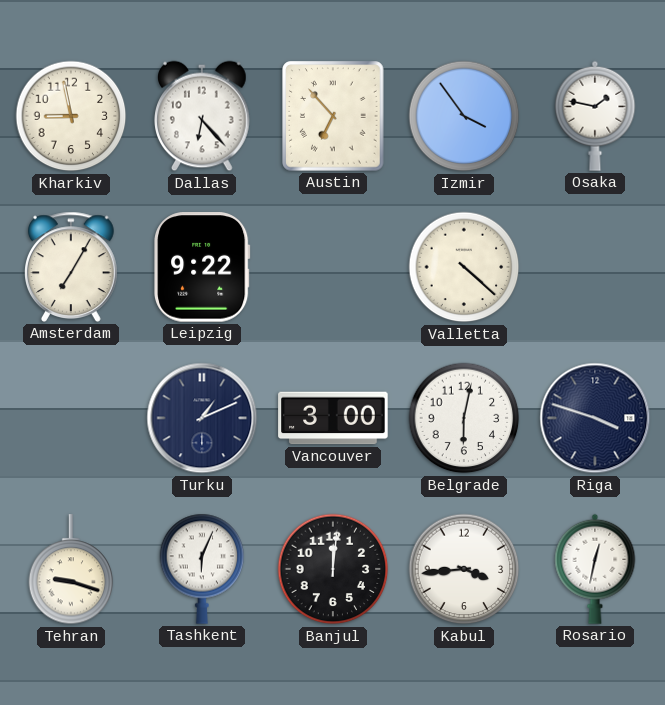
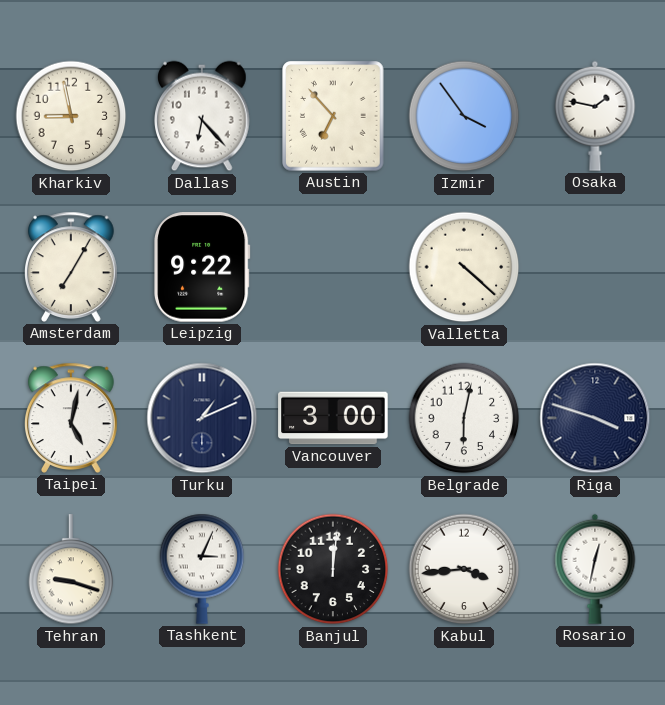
Taipei: none -> 5:02
Tashkent: 6:04 -> 3:04
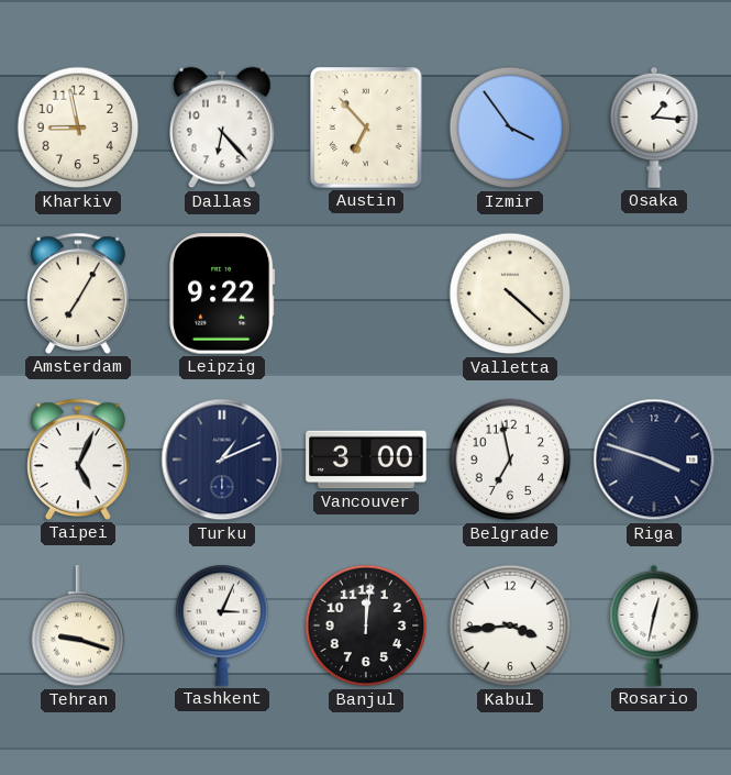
Osaka: 1:47 -> 1:16
Taipei: 5:02 -> 5:04
Belgrade: 6:02 -> 6:58
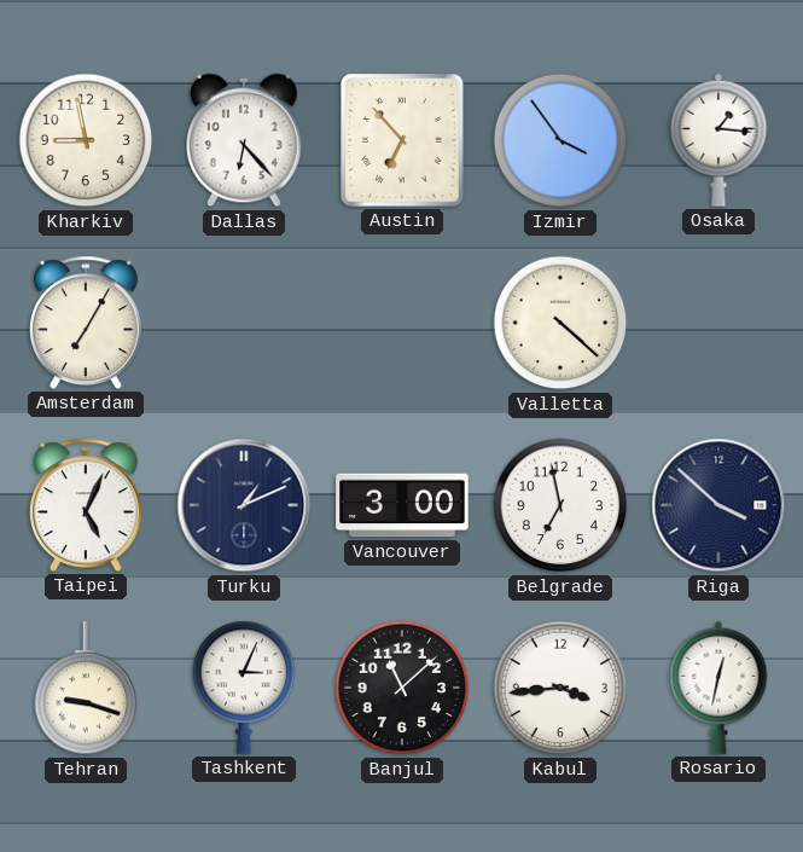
Leipzig: 9:22 -> none
Riga: 3:48 -> 3:52
Banjul: 12:01 -> 11:08
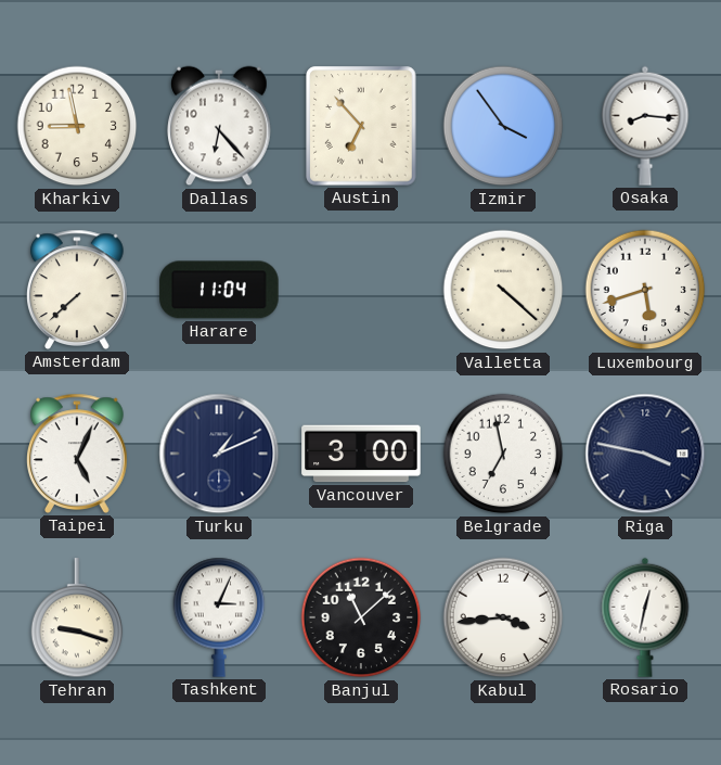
Osaka: 1:16 -> 8:16
Amsterdam: 7:05 -> 7:38
Harare: none -> 11:04
Luxembourg: none -> 5:42
Riga: 3:52 -> 3:47
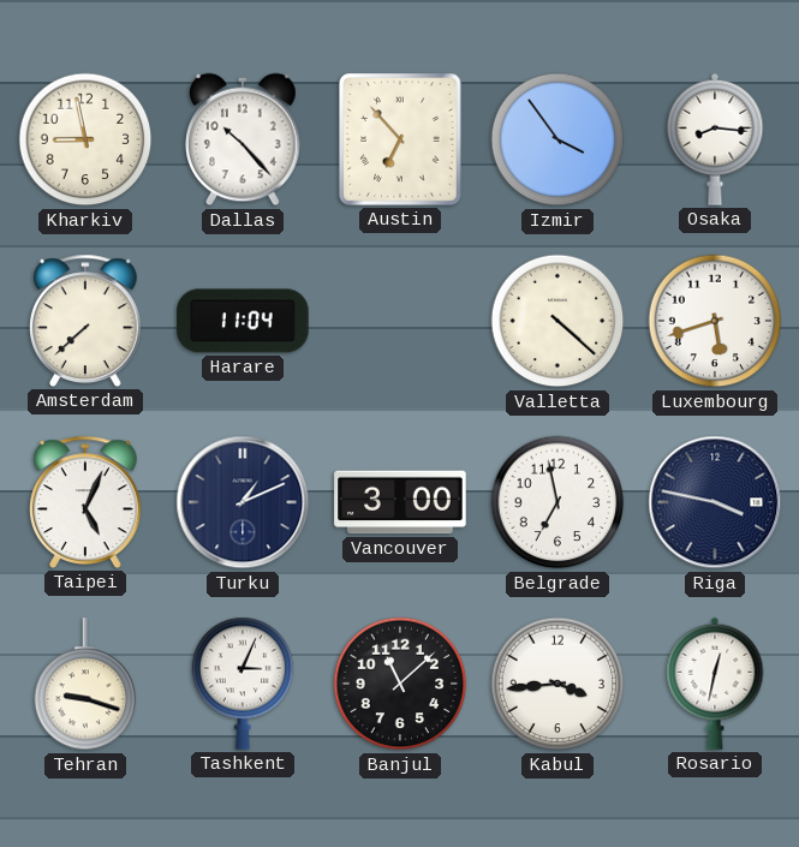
Dallas: 6:23 -> 10:23
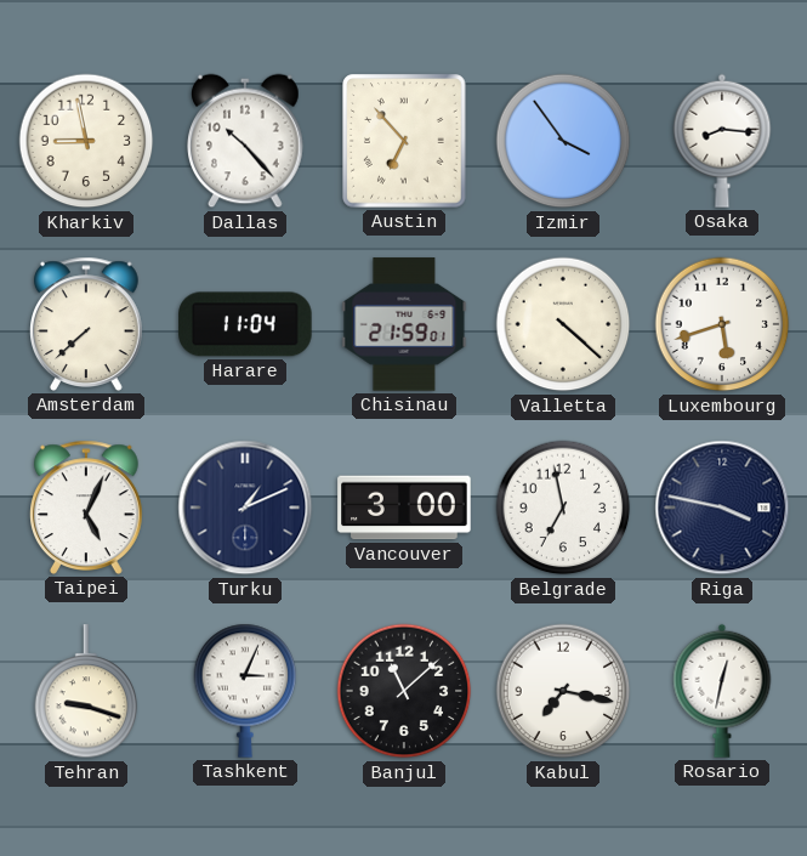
Chisinau: none -> 21:59
Kabul: 3:44 -> 7:17
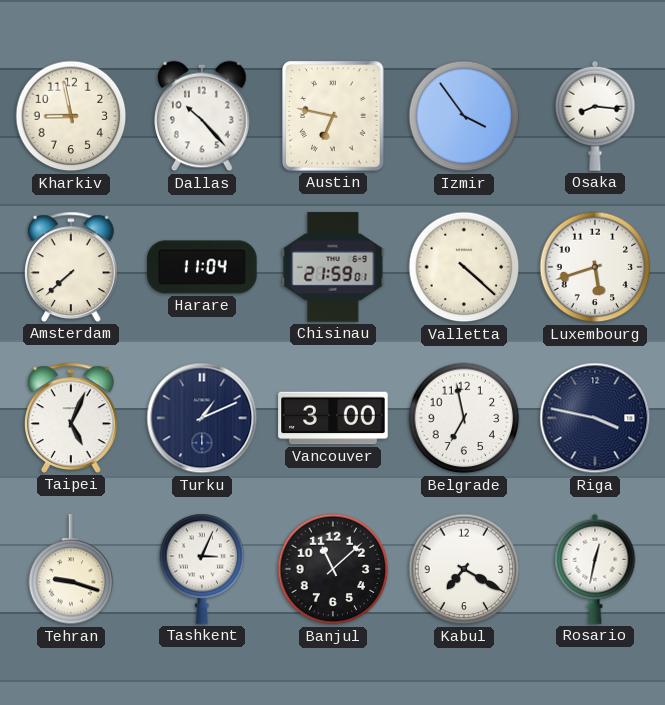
Austin: 6:53 -> 6:47
Kabul: 7:17 -> 7:20
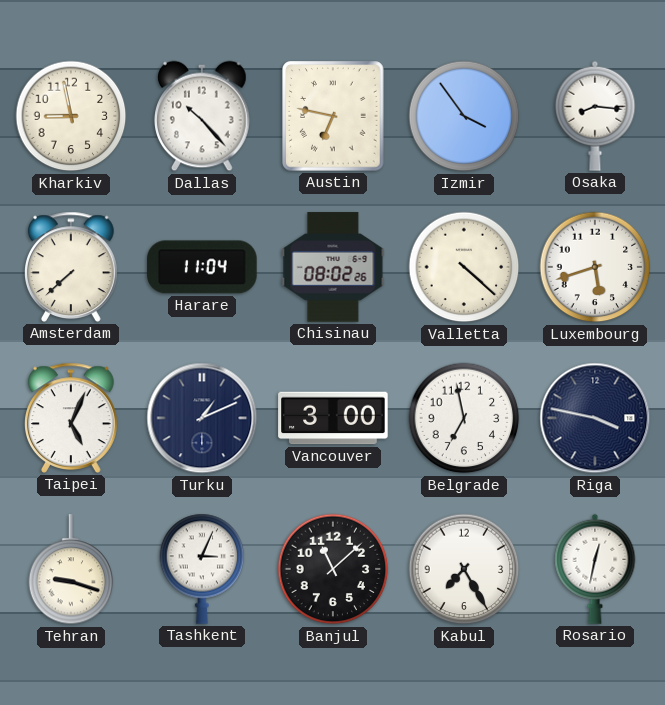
Chisinau: 21:59 -> 08:02
Kabul: 7:20 -> 7:25
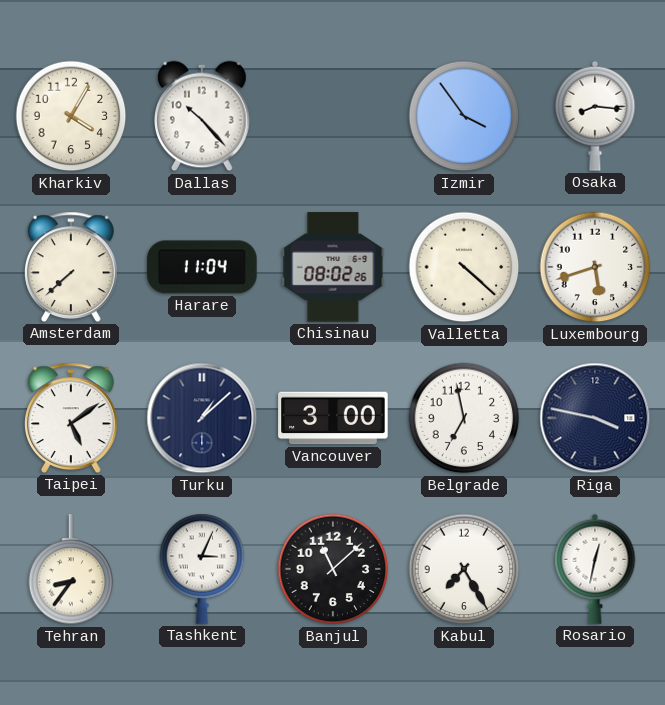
Kharkiv: 8:58 -> 4:05
Austin: 6:47 -> none
Taipei: 5:04 -> 5:09
Turku: 1:11 -> 1:08
Tehran: 9:18 -> 8:36
